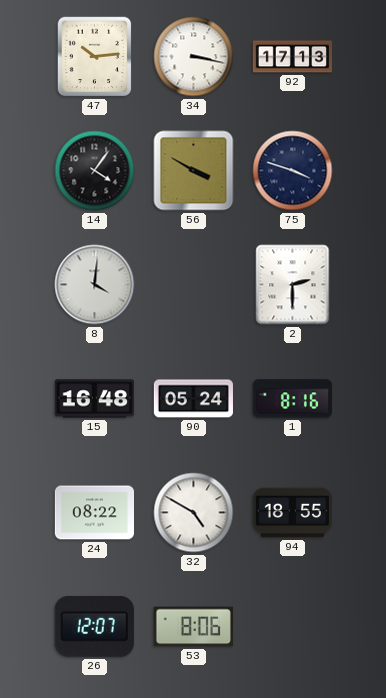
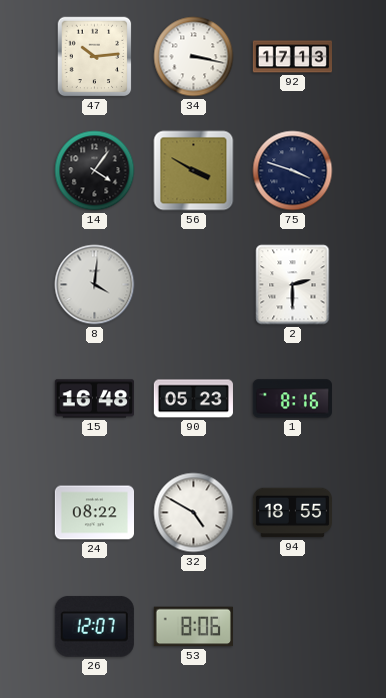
90: 05:24 -> 05:23
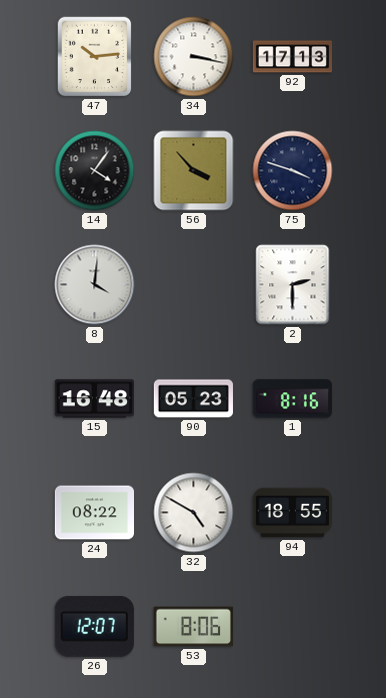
56: 3:50 -> 3:53
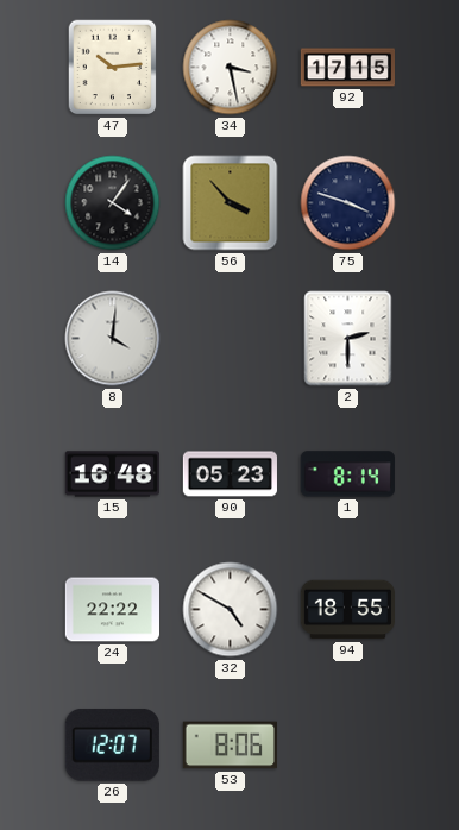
34: 3:17 -> 3:28
92: 17:13 -> 17:15
1: 8:16 -> 8:14
24: 08:22 -> 22:22
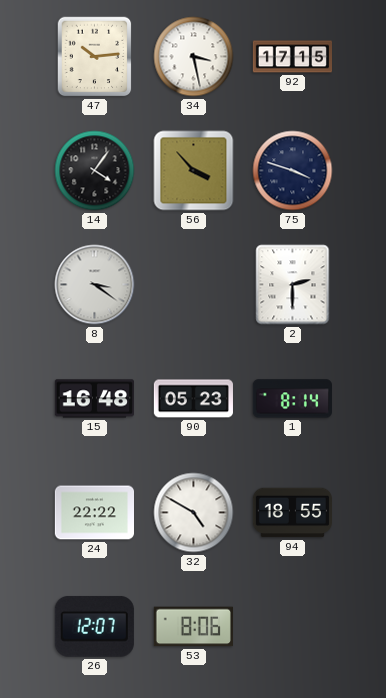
8: 4:01 -> 3:21
